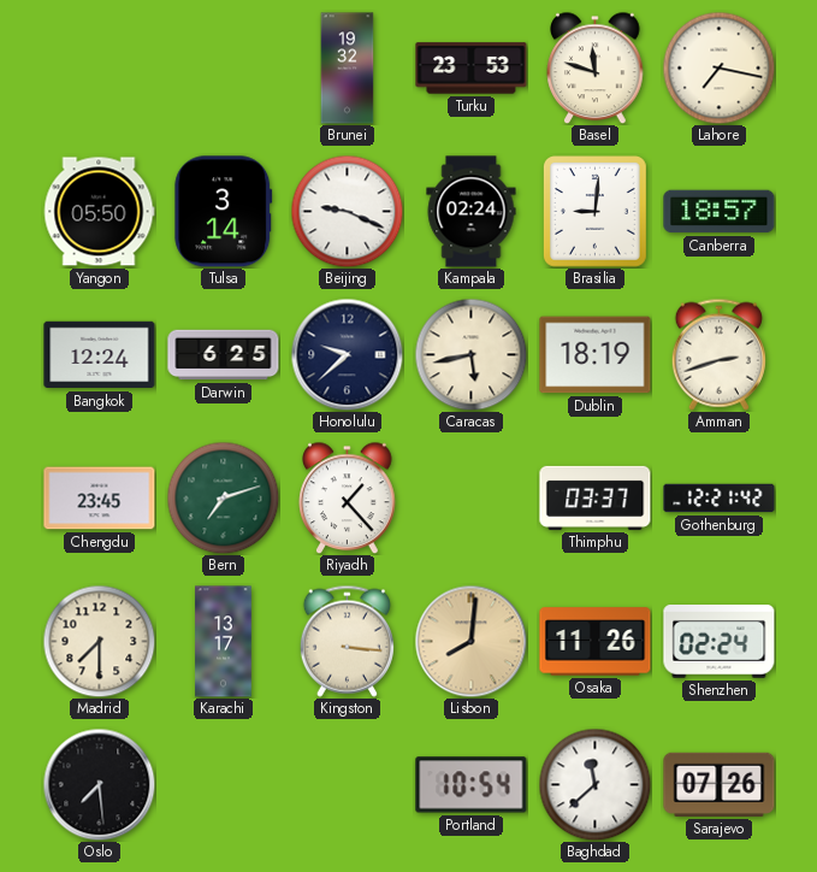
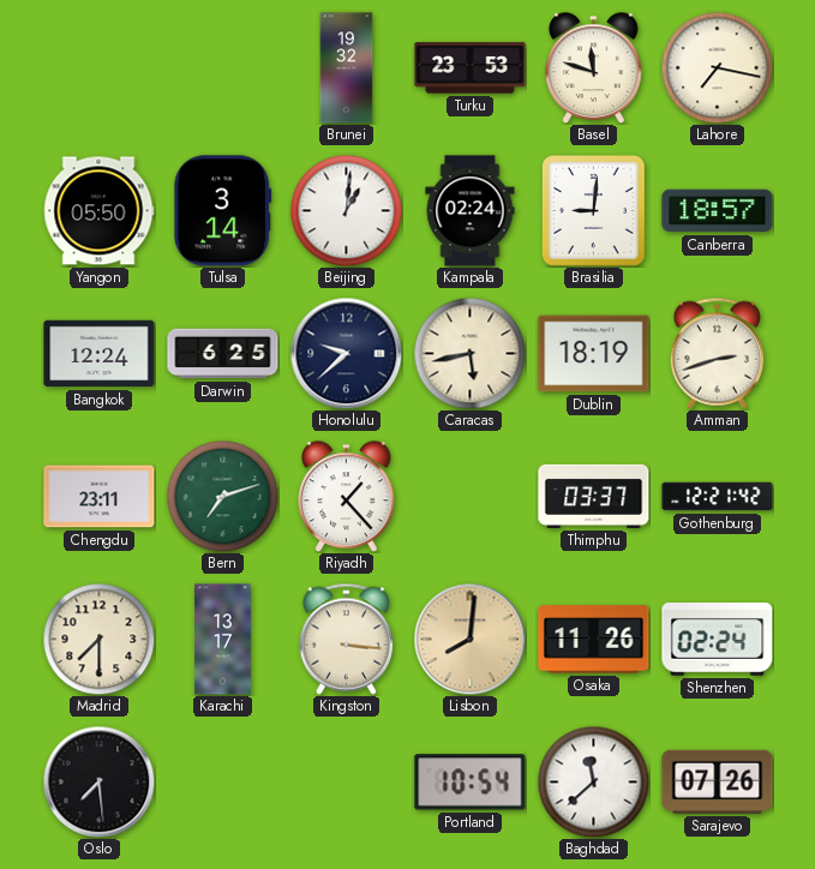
Beijing: 9:19 -> 1:01
Chengdu: 23:45 -> 23:11
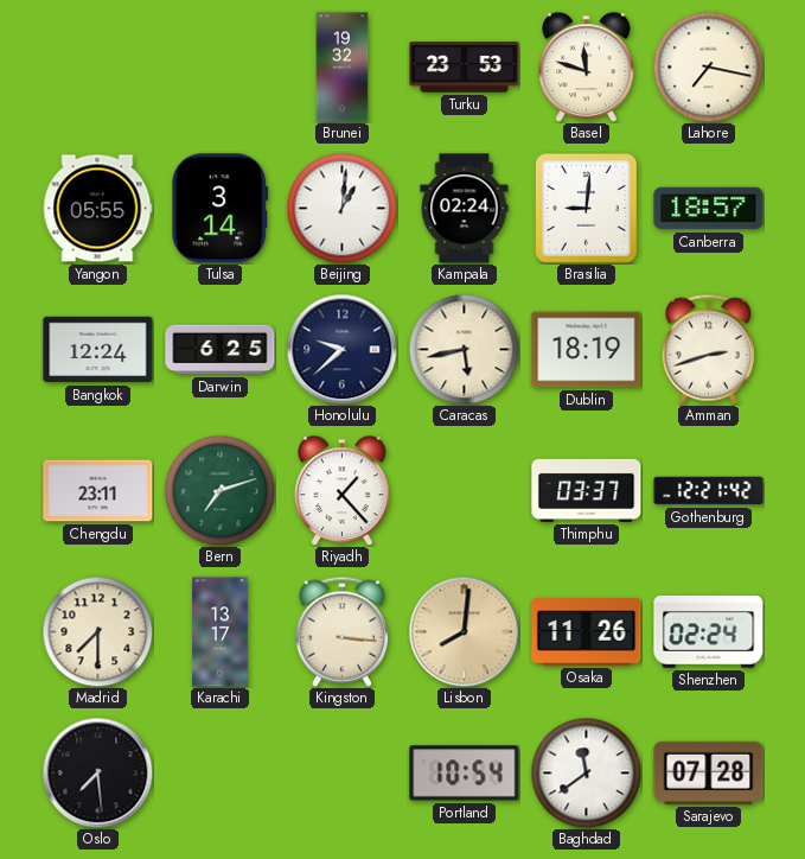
Yangon: 05:50 -> 05:55
Baghdad: 11:38 -> 11:39
Sarajevo: 07:26 -> 07:28
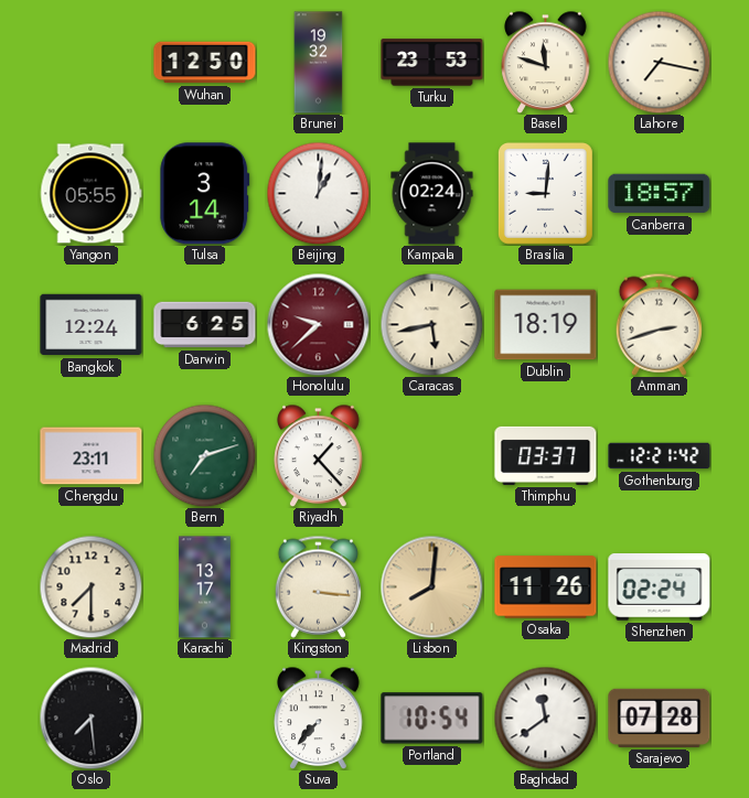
Wuhan: none -> 12:50
Honolulu dial: navy -> burgundy
Suva: none -> 7:37
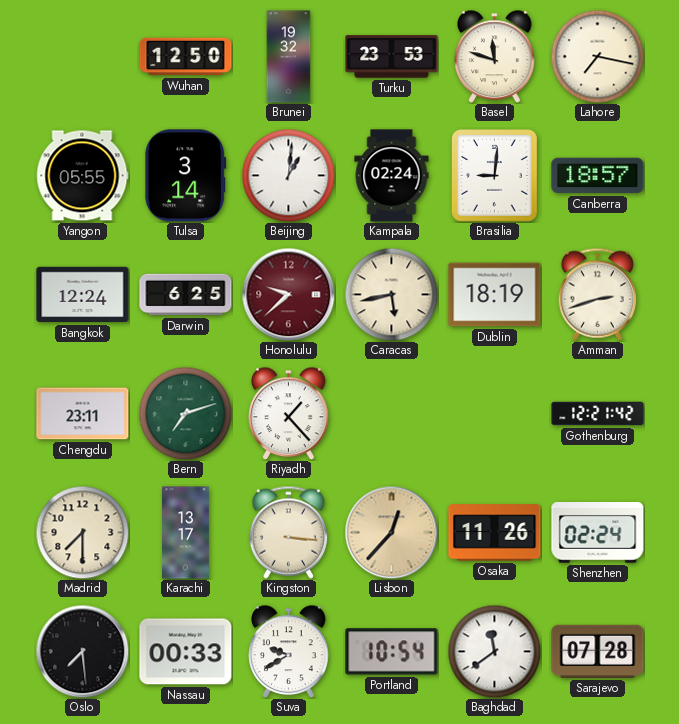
Thimphu: 03:37 -> none
Lisbon: 8:01 -> 12:37
Nassau: none -> 00:33
Suva: 7:37 -> 9:40
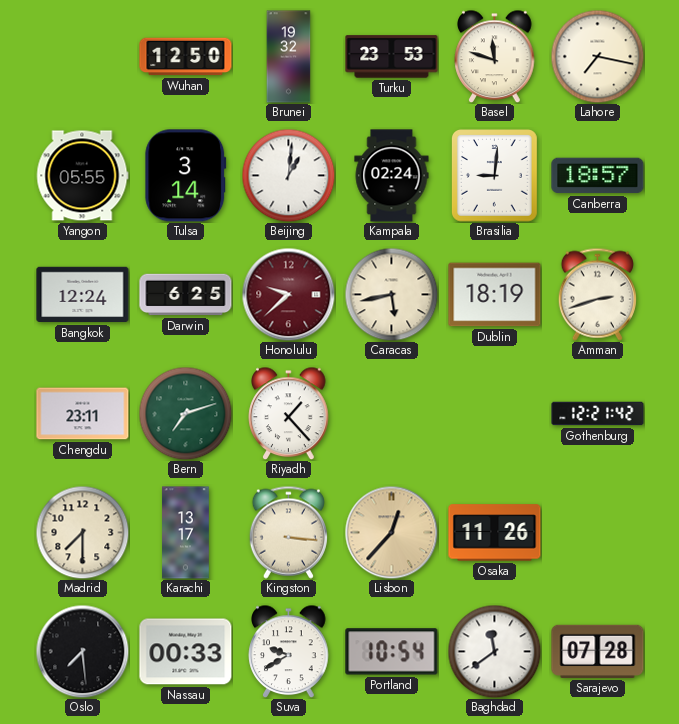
Shenzhen: 02:24 -> none
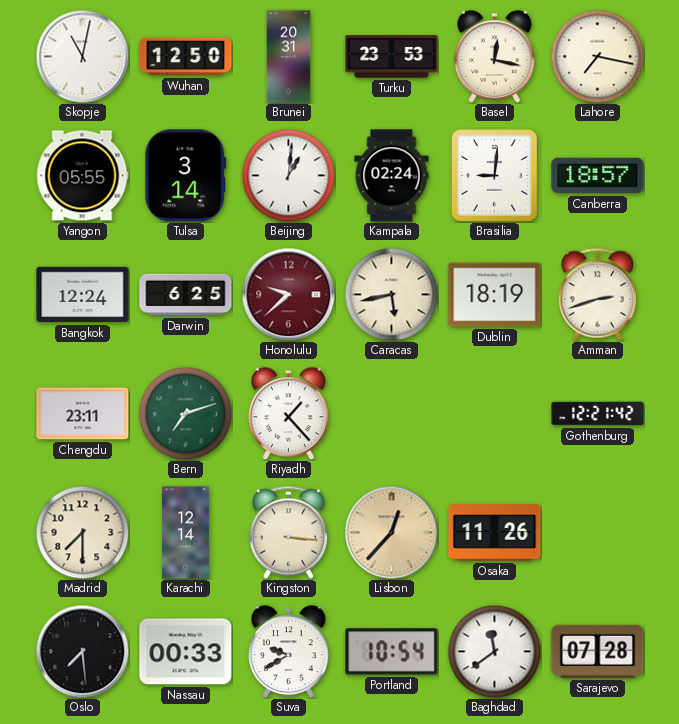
Skopje: none -> 11:02
Brunei: 19:32 -> 20:31
Basel: 11:48 -> 12:17
Karachi: 13:17 -> 12:14
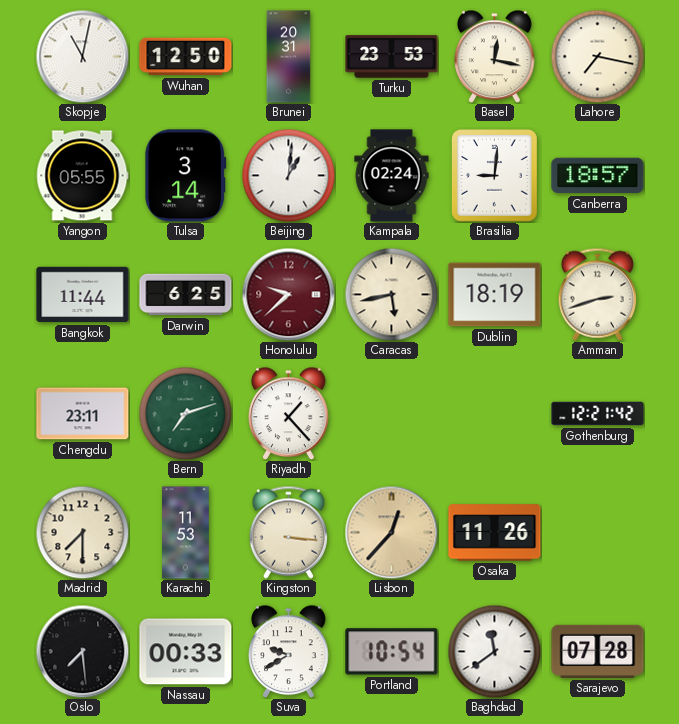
Bangkok: 12:24 -> 11:44
Karachi: 12:14 -> 11:53
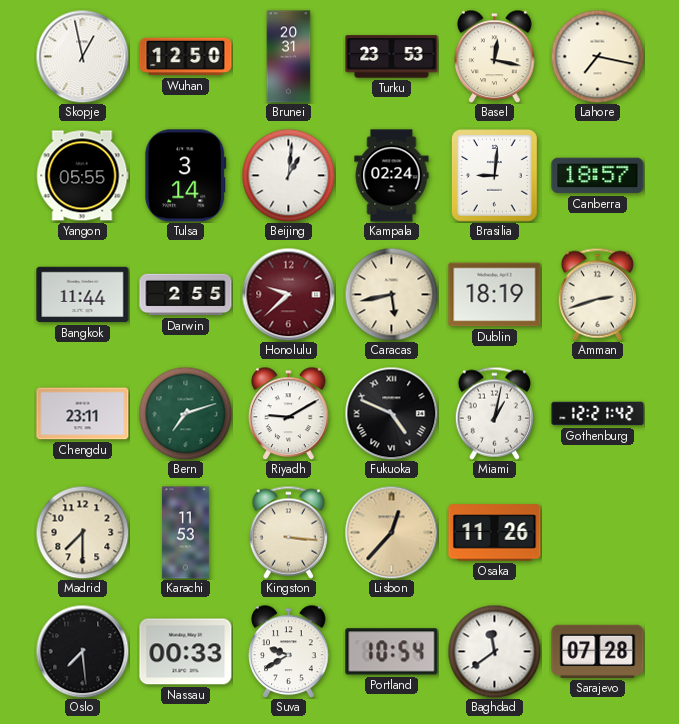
Skopje: 11:02 -> 12:58
Darwin: 6:25 -> 2:55
Riyadh: 1:23 -> 9:10
Fukuoka: none -> 4:49
Miami: none -> 1:02
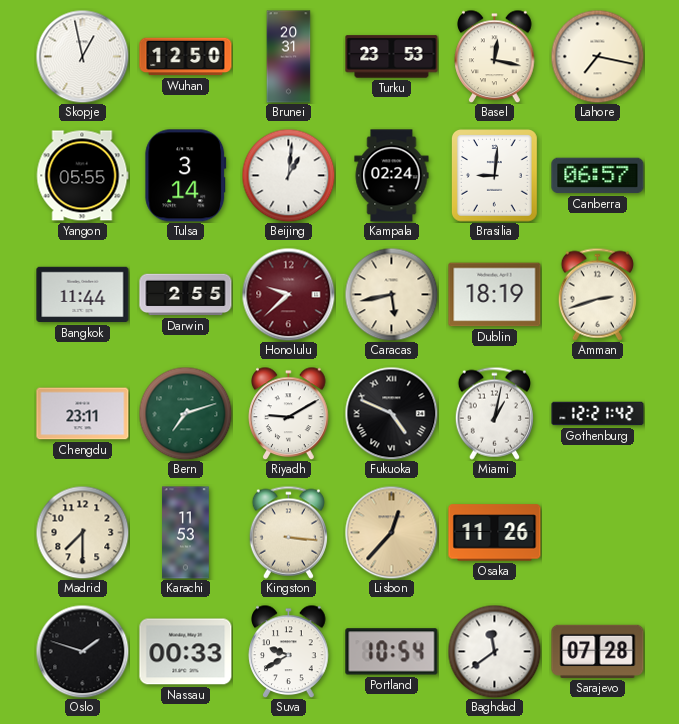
Canberra: 18:57 -> 06:57
Oslo: 7:29 -> 1:48
